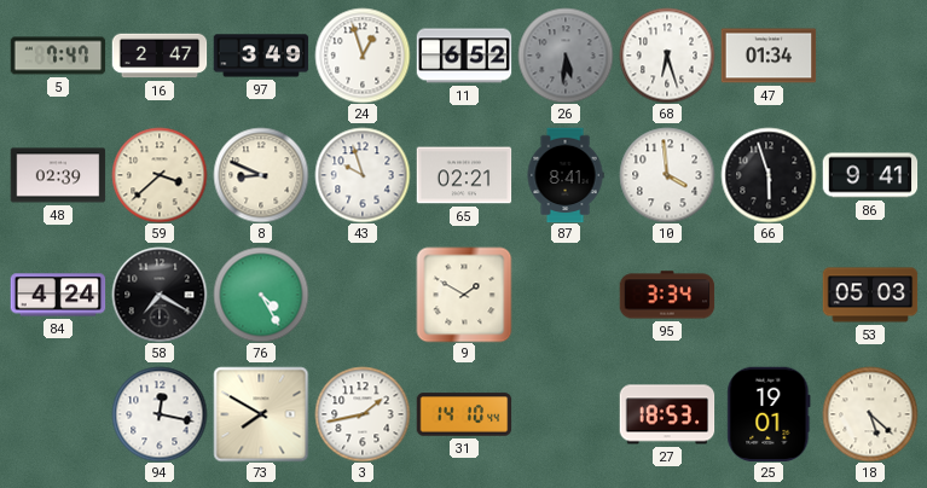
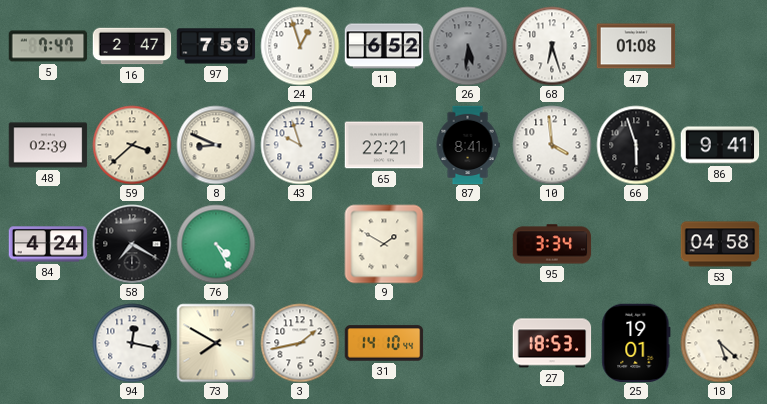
97: 3:49 -> 7:59
47: 01:34 -> 01:08
65: 02:21 -> 22:21
53: 05:03 -> 04:58
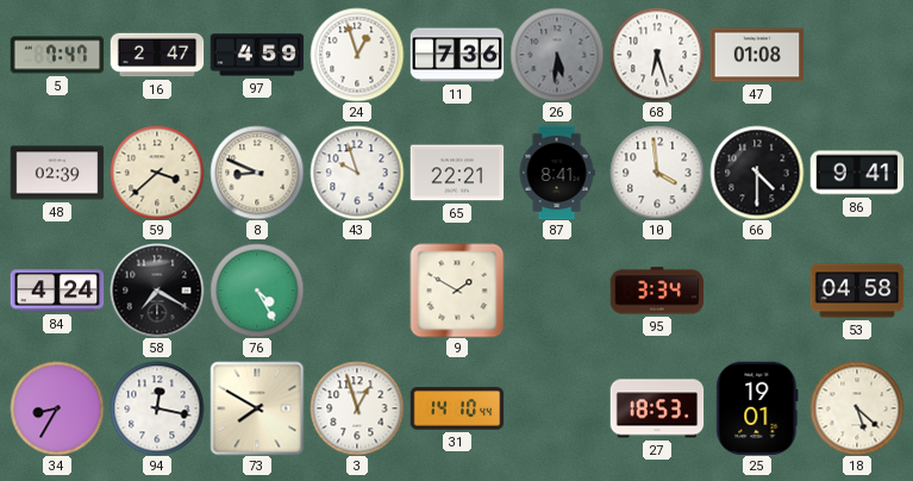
97: 7:59 -> 4:59
11: 6:52 -> 7:36
66: 5:57 -> 4:30
34: none -> 8:35
3: 1:43 -> 12:57
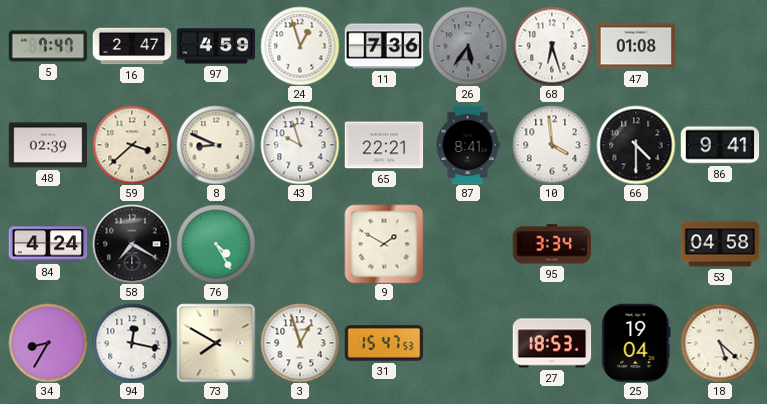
26: 5:31 -> 5:36
31: 14:10 -> 15:47
25: 19:01 -> 19:04
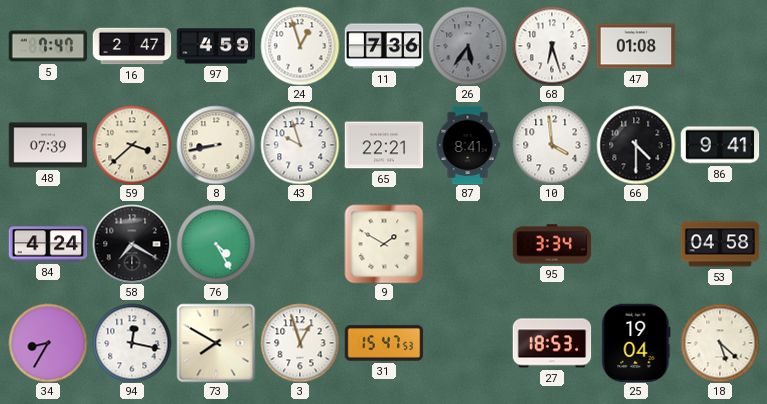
48: 02:39 -> 07:39
8: 8:49 -> 8:43
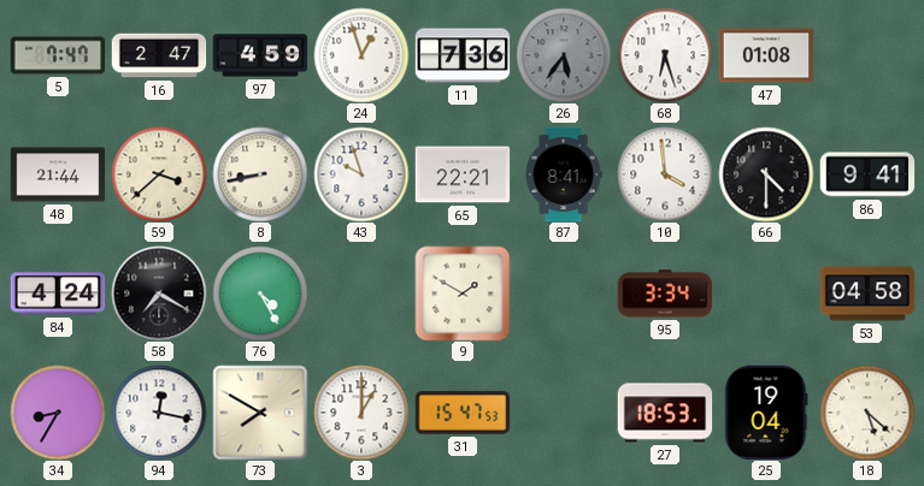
48: 07:39 -> 21:44
3: 12:57 -> 1:00
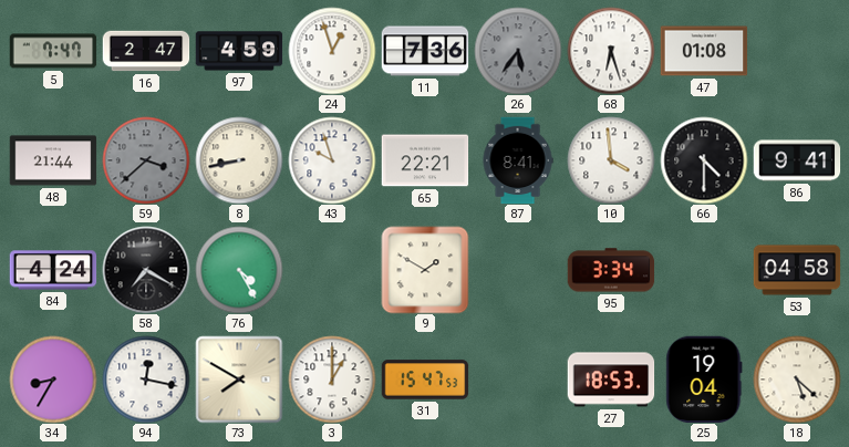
59 dial: cream -> grey
